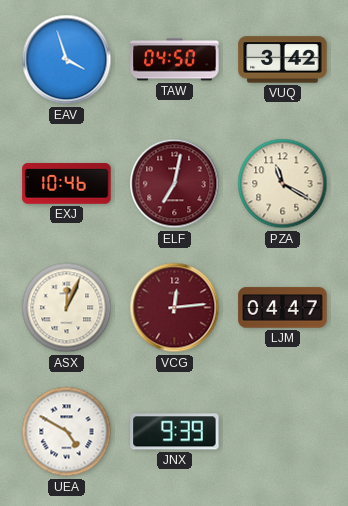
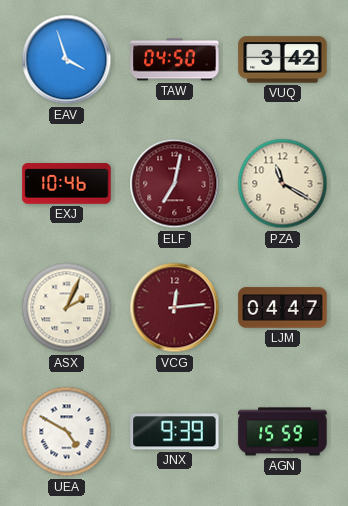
ASX: 12:04 -> 2:04
AGN: none -> 15:59
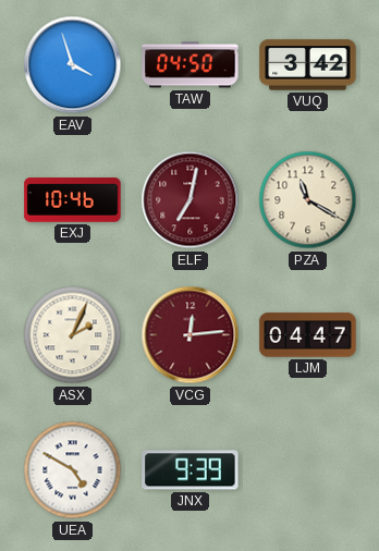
AGN: 15:59 -> none
